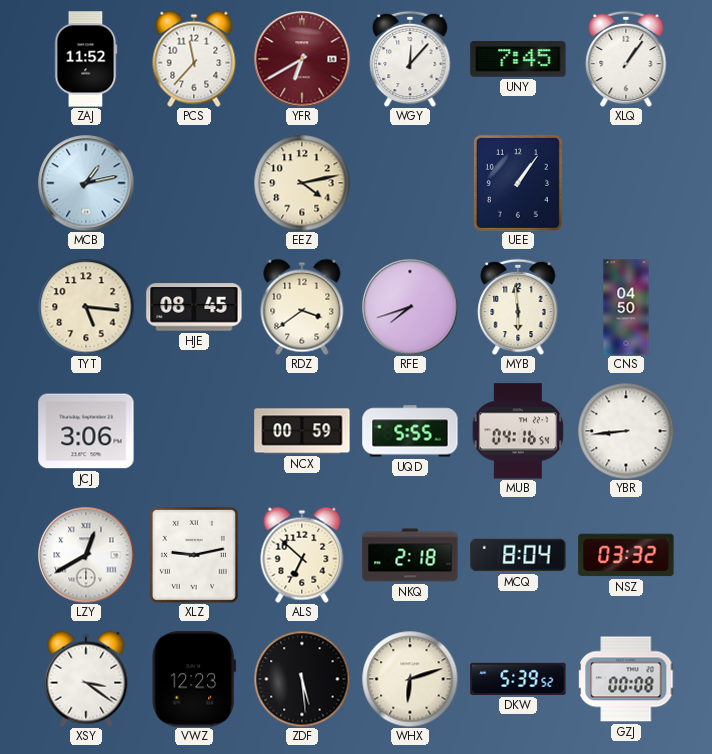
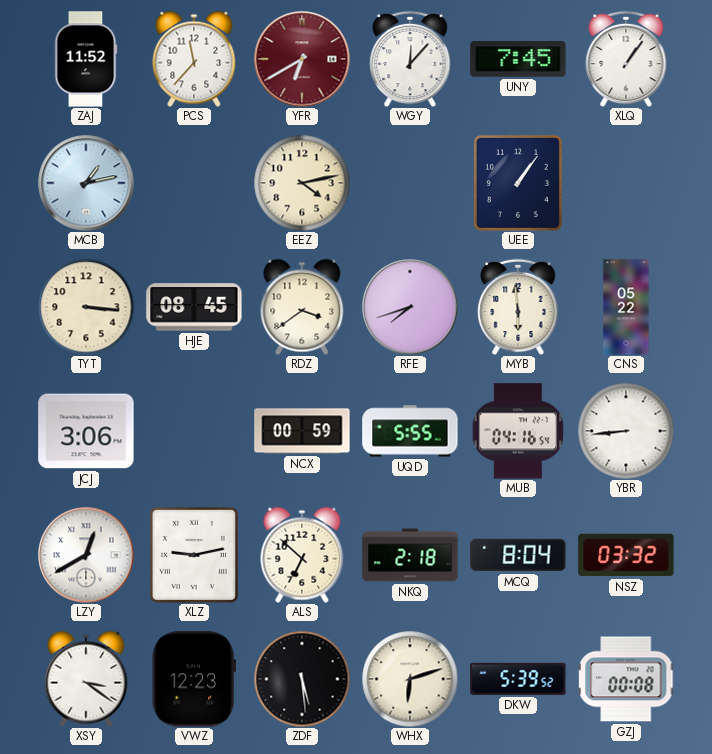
TYT: 5:16 -> 3:16
CNS: 04:50 -> 05:22
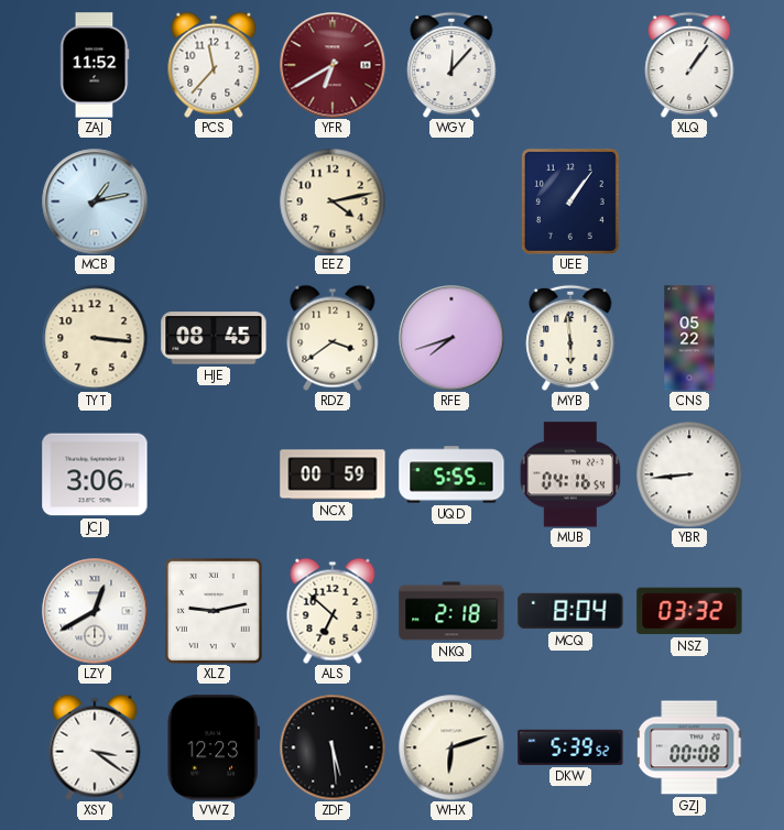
UNY: 7:45 -> none
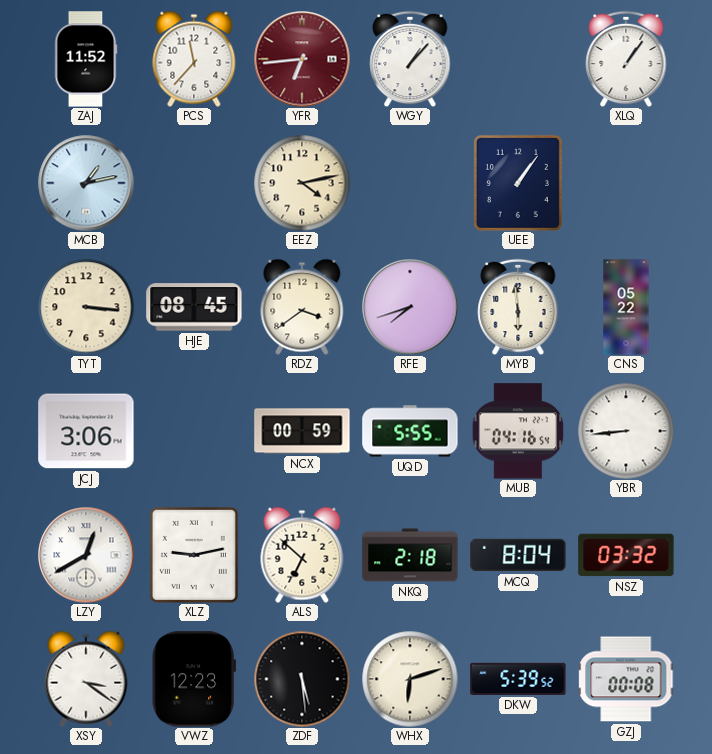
YFR: 6:40 -> 6:44
WGY: 12:07 -> 1:07
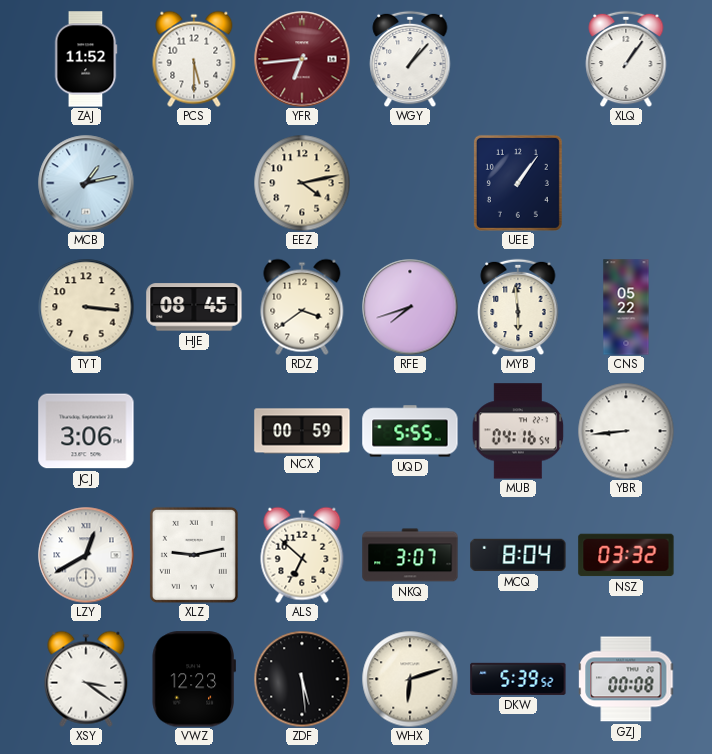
PCS: 11:37 -> 5:30
NKQ: 2:18 -> 3:07
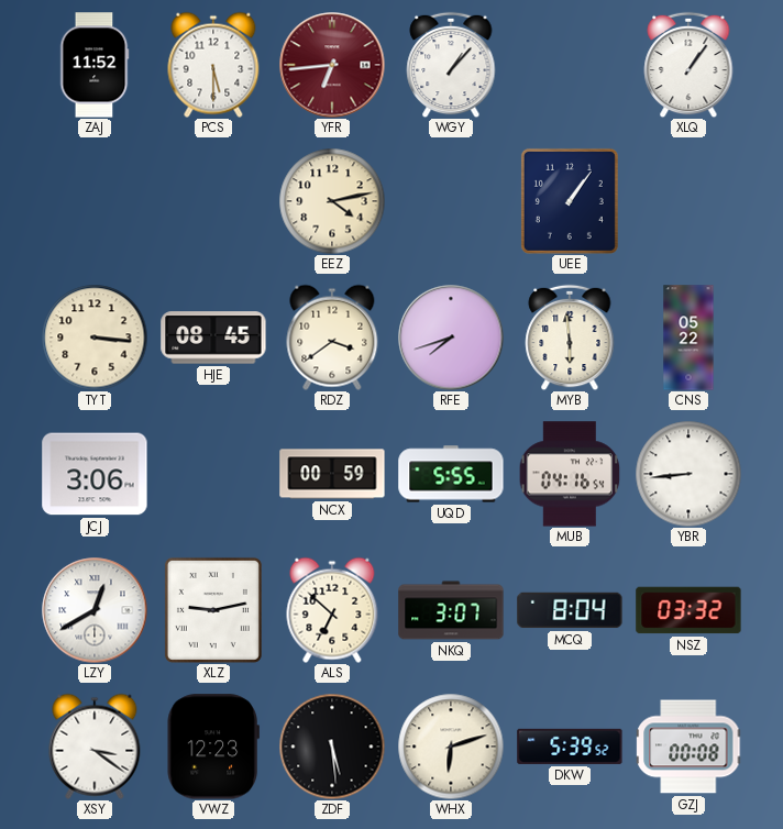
MCB: 1:13 -> none
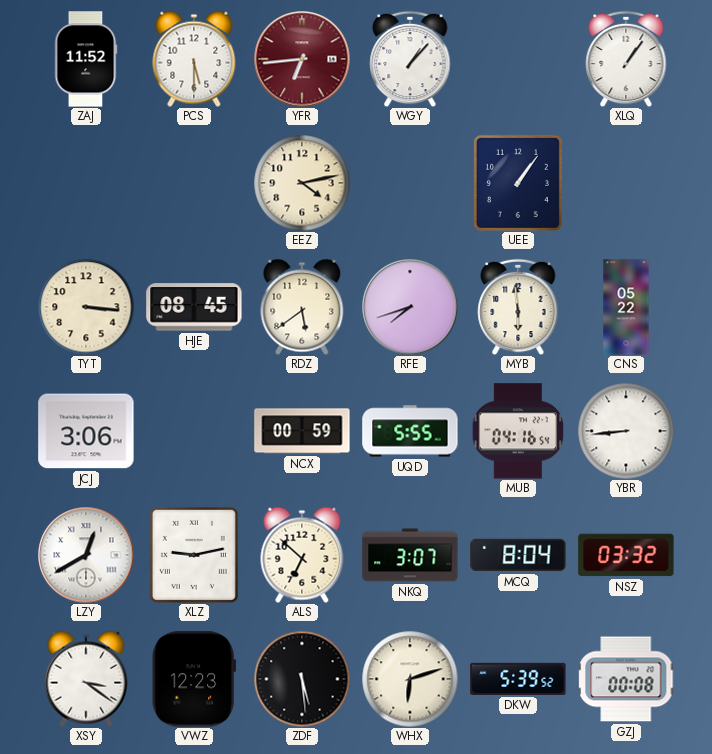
RDZ: 3:39 -> 5:39
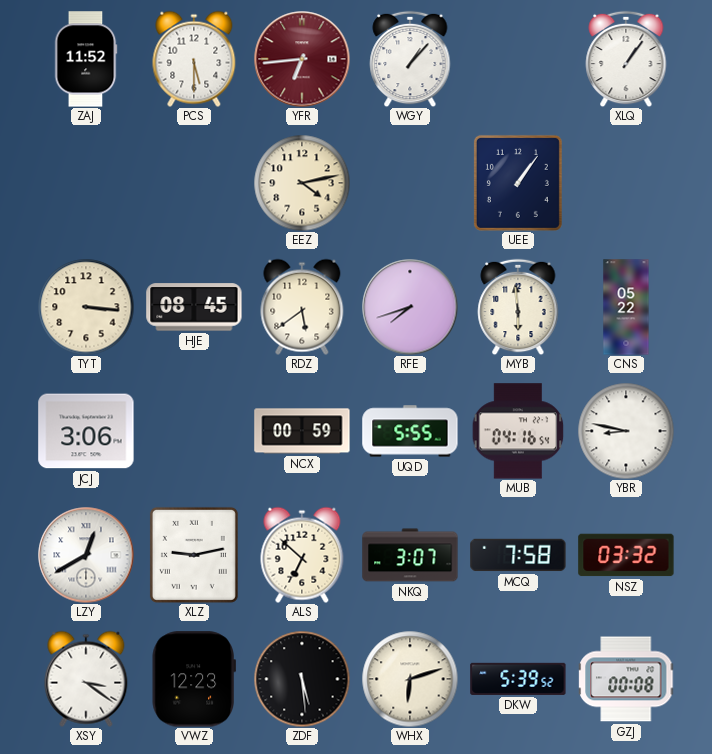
YBR: 8:44 -> 8:47
MCQ: 8:04 -> 7:58
